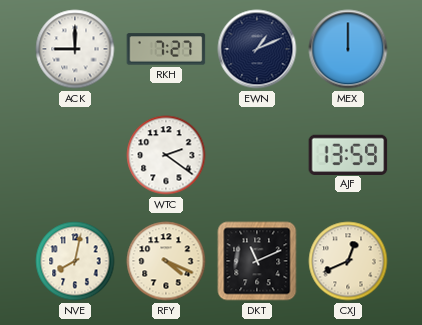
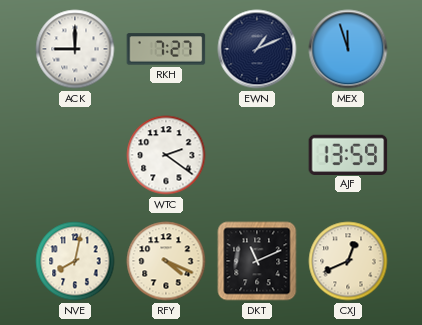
MEX: 12:00 -> 11:57
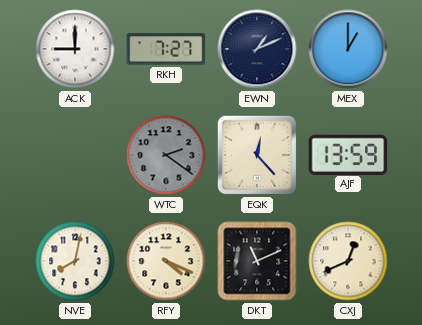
MEX: 11:57 -> 1:00
WTC dial: white -> grey
EQK: none -> 12:23
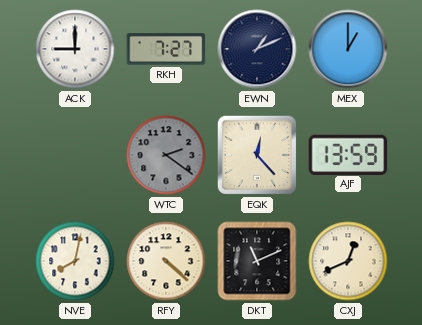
RFY: 4:19 -> 4:22
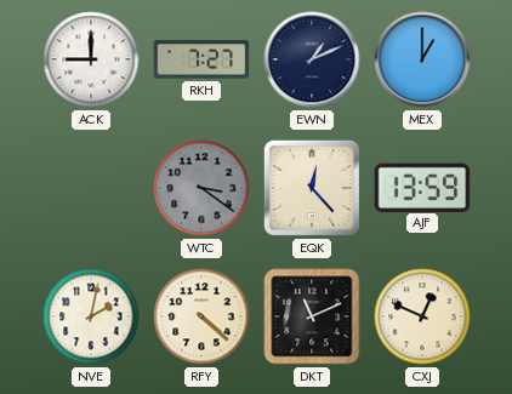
WTC: 2:21 -> 3:21
NVE: 8:02 -> 2:02
CXJ: 12:41 -> 12:49
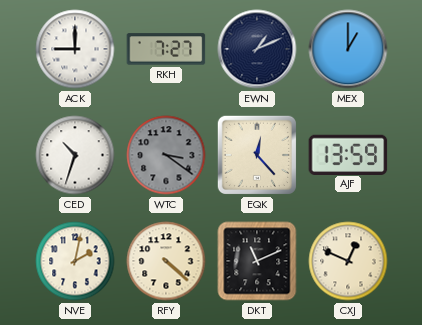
CED: none -> 10:33
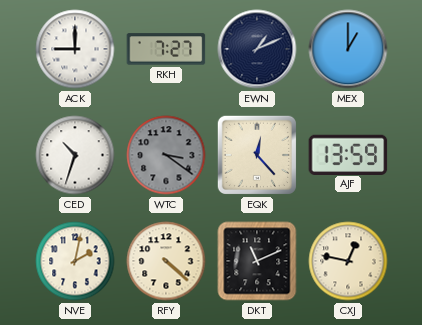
CXJ: 12:49 -> 12:47
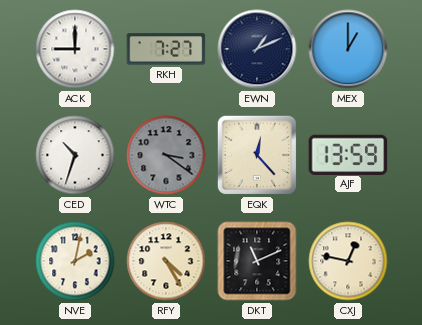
RFY: 4:22 -> 4:25
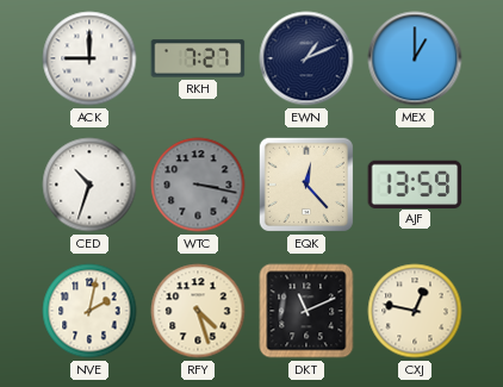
WTC: 3:21 -> 3:17
RFY: 4:25 -> 4:27
